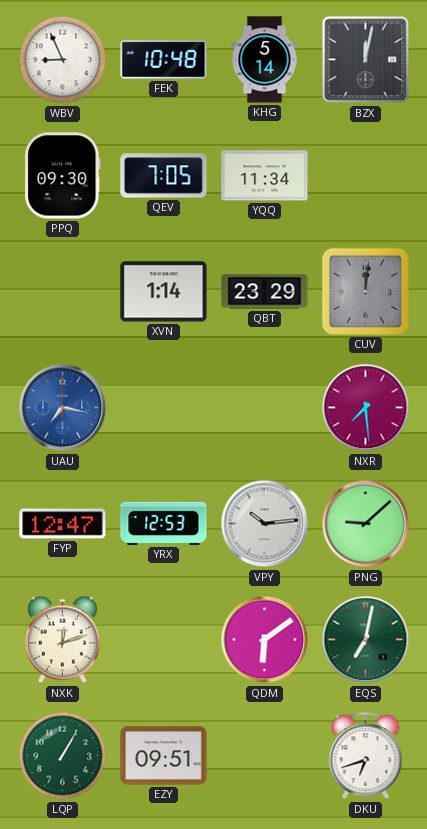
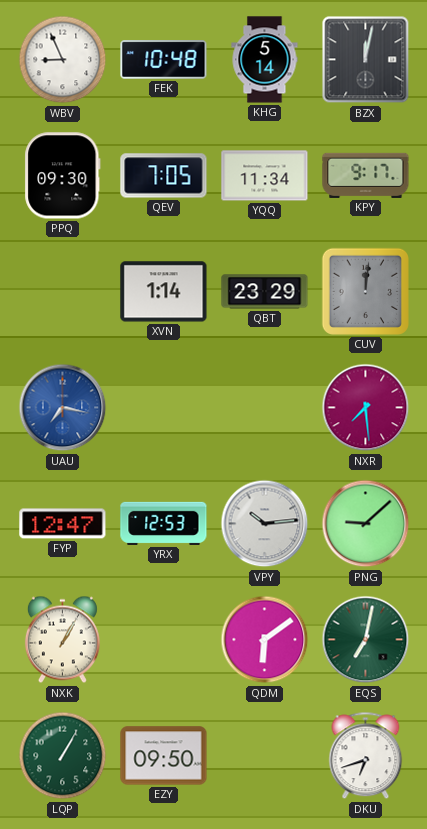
KPY: none -> 9:17
NXK: 12:12 -> 1:05
EZY: 09:51 -> 09:50
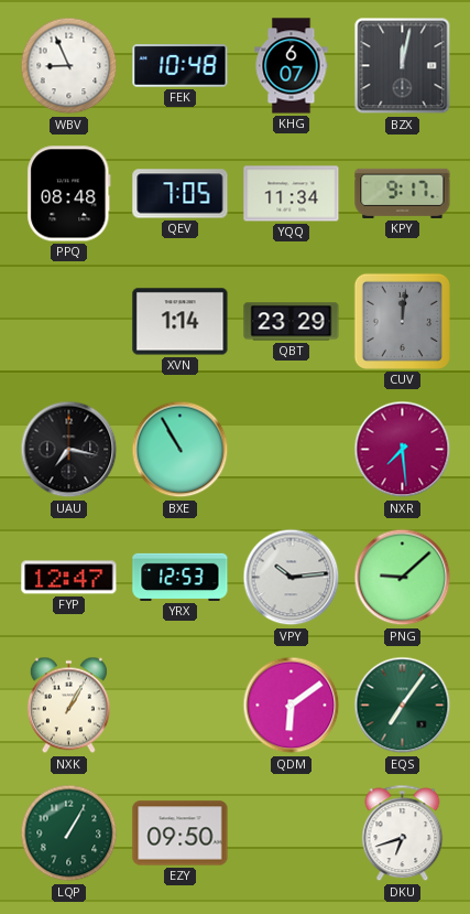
KHG: 5:14 -> 6:07
PPQ: 09:30 -> 08:48
UAU dial: blue -> black
BXE: none -> 10:55
EQS: 7:02 -> 7:06
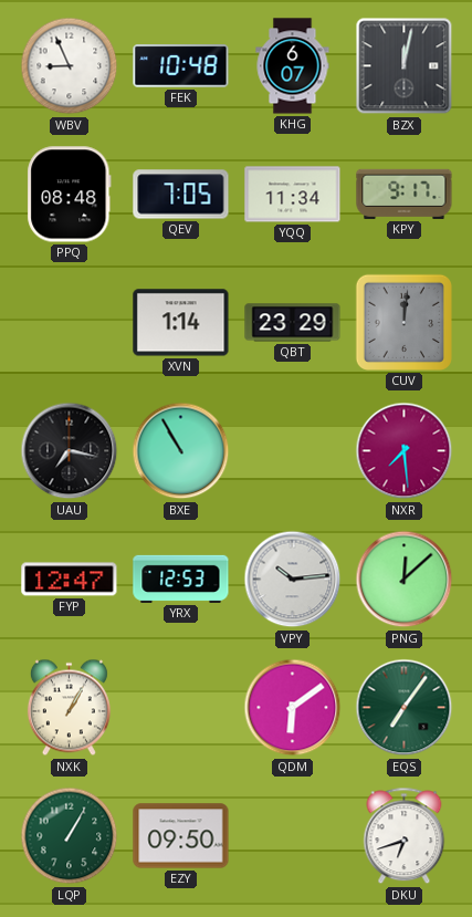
PNG: 9:08 -> 12:08
